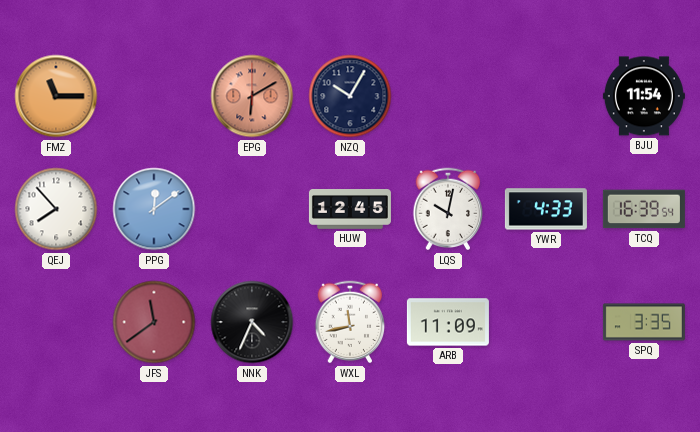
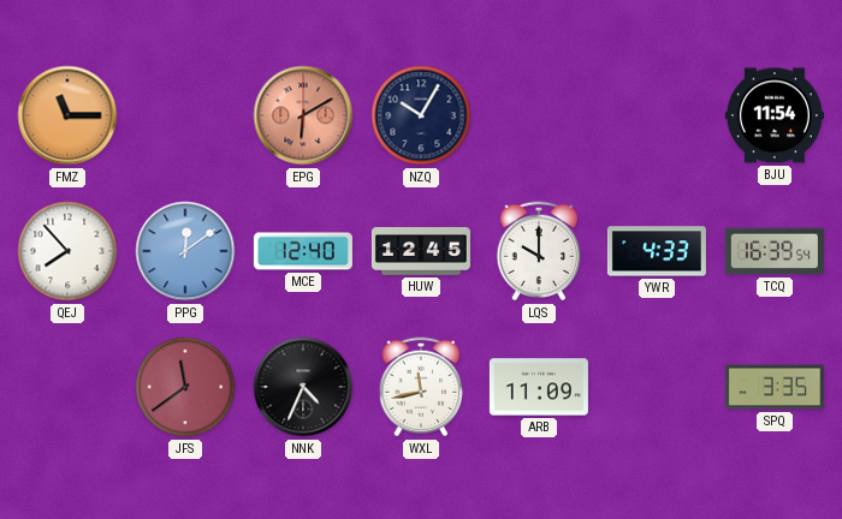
MCE: none -> 12:40
LQS: 10:02 -> 10:00
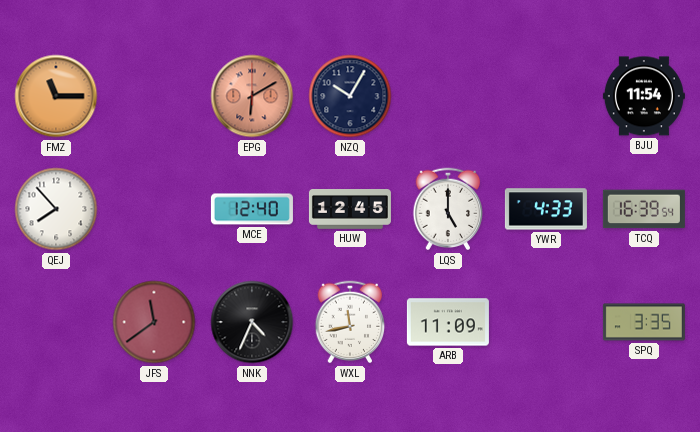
PPG: 12:09 -> none
LQS: 10:00 -> 5:00
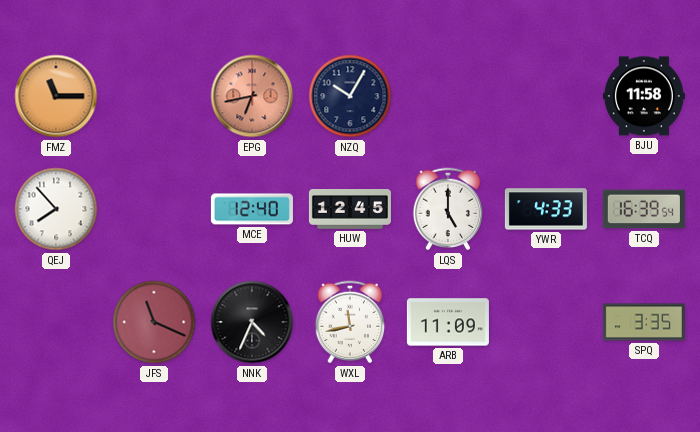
EPG: 6:10 -> 6:43
BJU: 11:54 -> 11:58
JFS: 11:39 -> 11:19
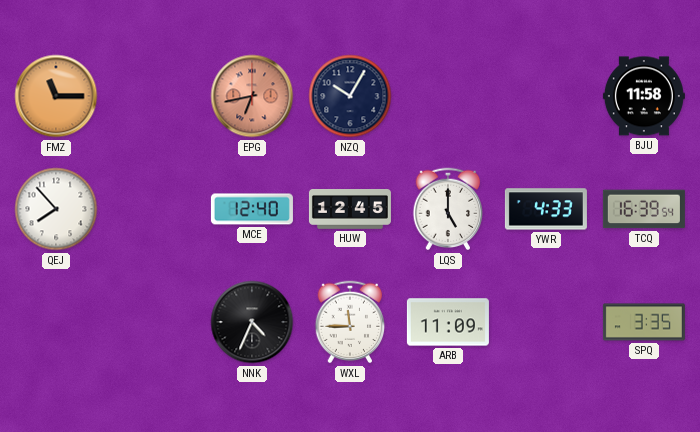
JFS: 11:19 -> none
WXL: 11:43 -> 11:45
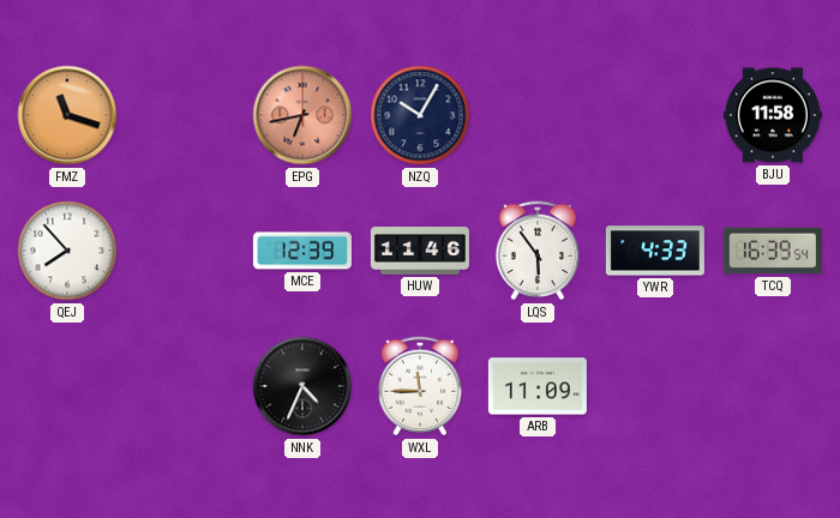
FMZ: 11:15 -> 11:18
MCE: 12:40 -> 12:39
HUW: 12:45 -> 11:46
LQS: 5:00 -> 5:54
SPQ: 3:35 -> none
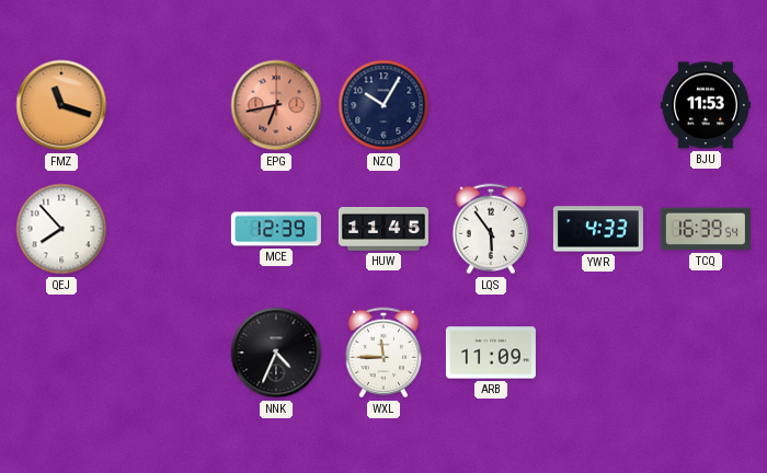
BJU: 11:58 -> 11:53
HUW: 11:46 -> 11:45
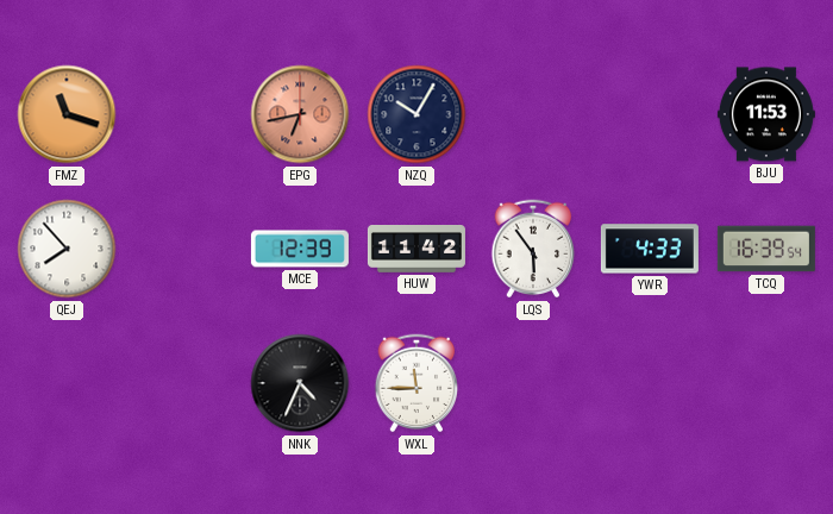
HUW: 11:45 -> 11:42
ARB: 11:09 -> none
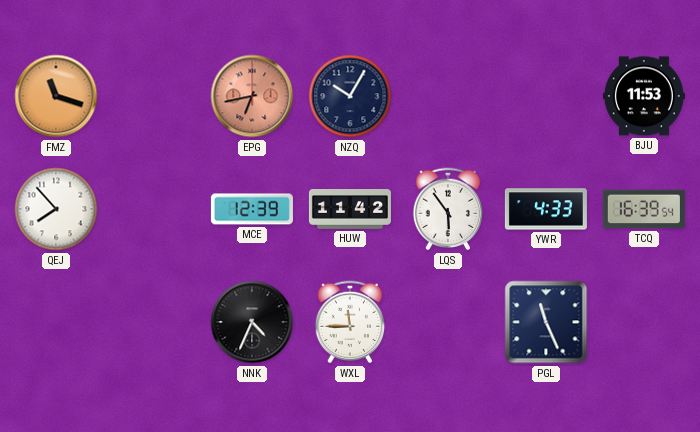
PGL: none -> 11:26
